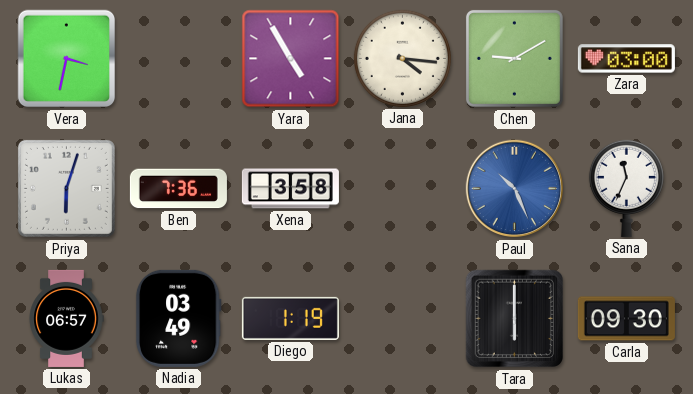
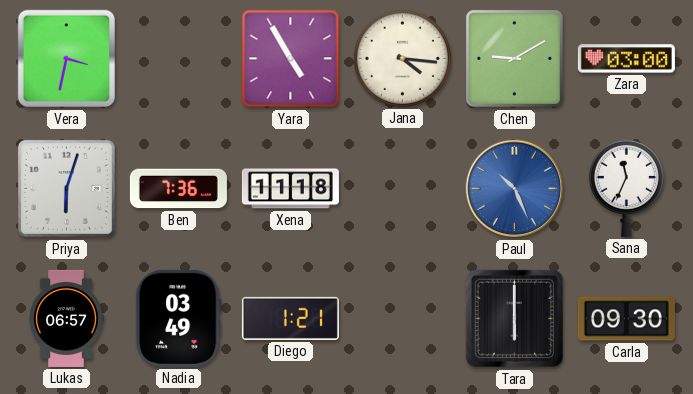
Xena: 3:58 -> 11:18
Diego: 1:19 -> 1:21
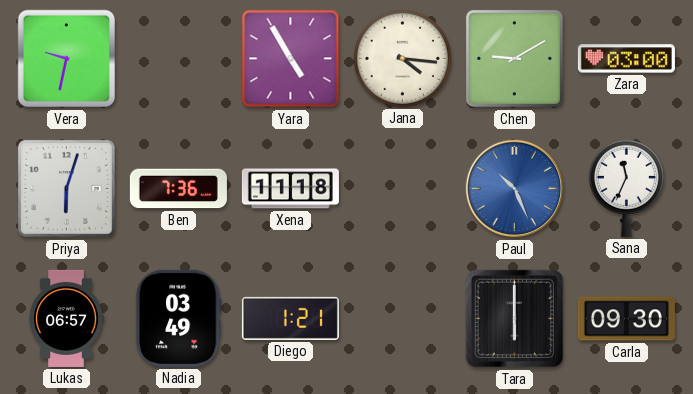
Vera: 3:32 -> 9:32
